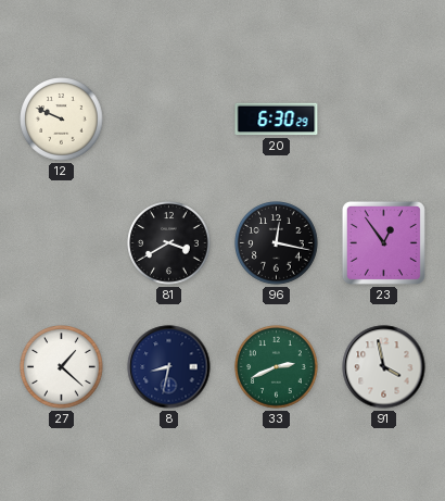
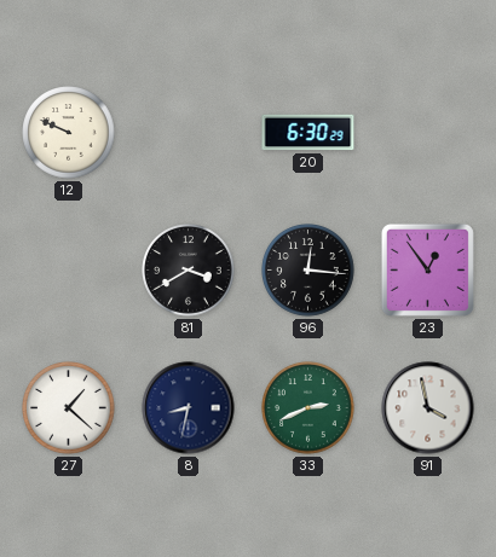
96: 12:17 -> 12:16
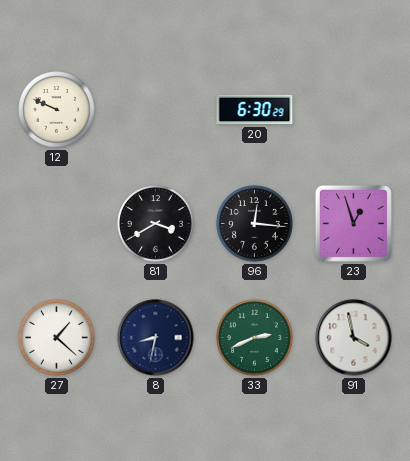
23: 12:54 -> 12:57
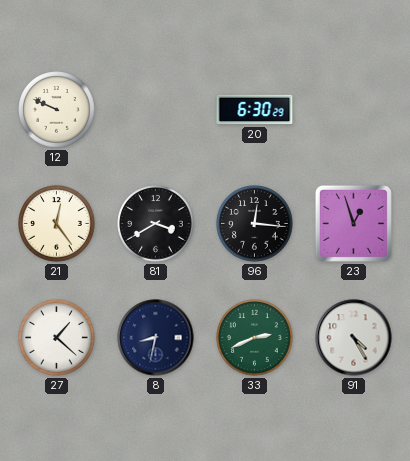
21: none -> 12:24
91: 3:58 -> 4:25
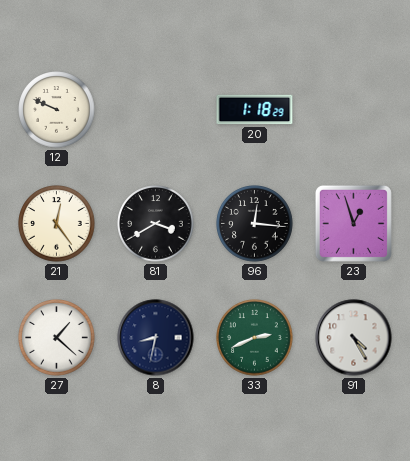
20: 6:30 -> 1:18
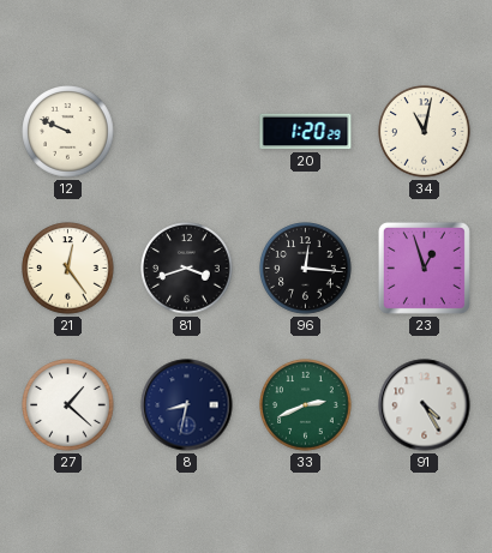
20: 1:18 -> 1:20
34: none -> 11:02
81: 3:40 -> 3:42
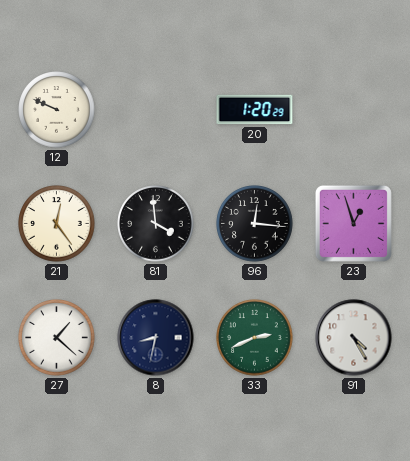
34: 11:02 -> none
81: 3:42 -> 3:59
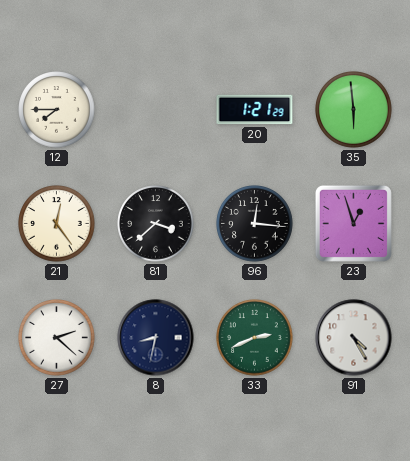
12: 9:49 -> 7:45
20: 1:20 -> 1:21
35: none -> 5:59
81: 3:59 -> 3:38
27: 1:22 -> 2:22
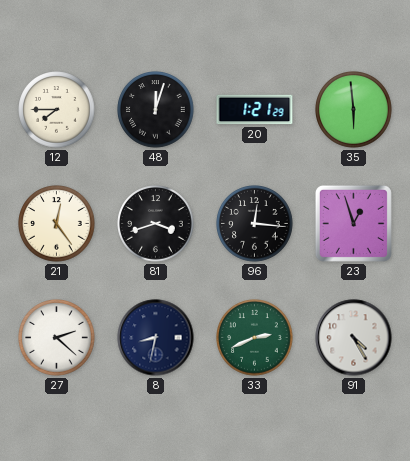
48: none -> 12:03
81: 3:38 -> 3:42
